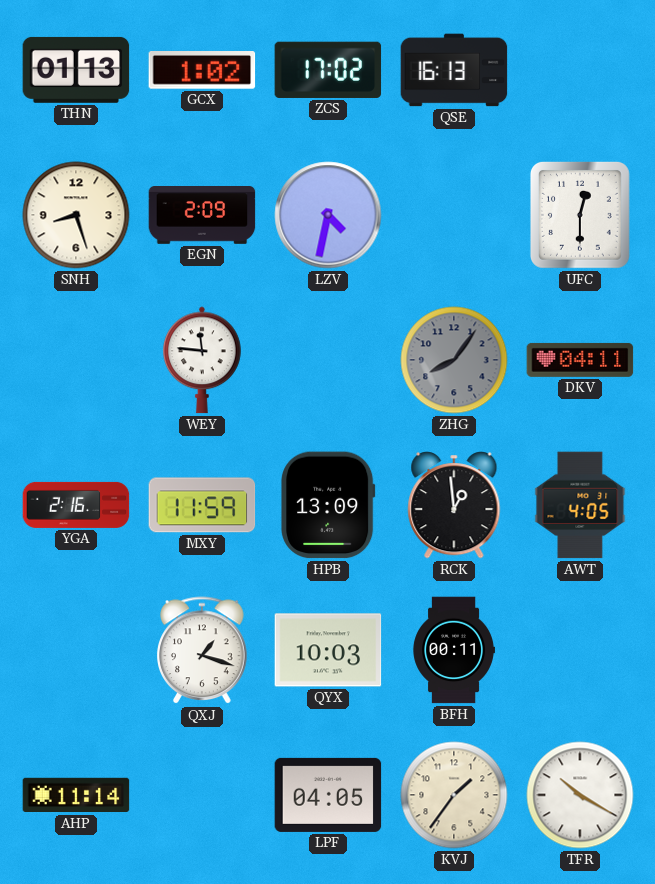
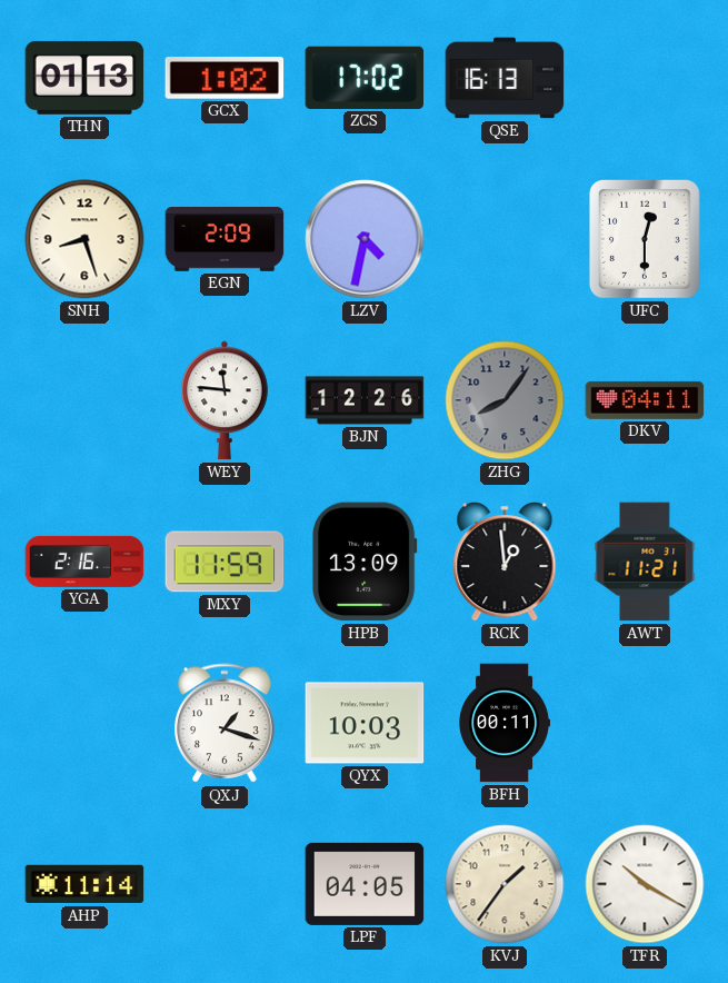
BJN: none -> 12:26
AWT: 4:05 -> 11:21
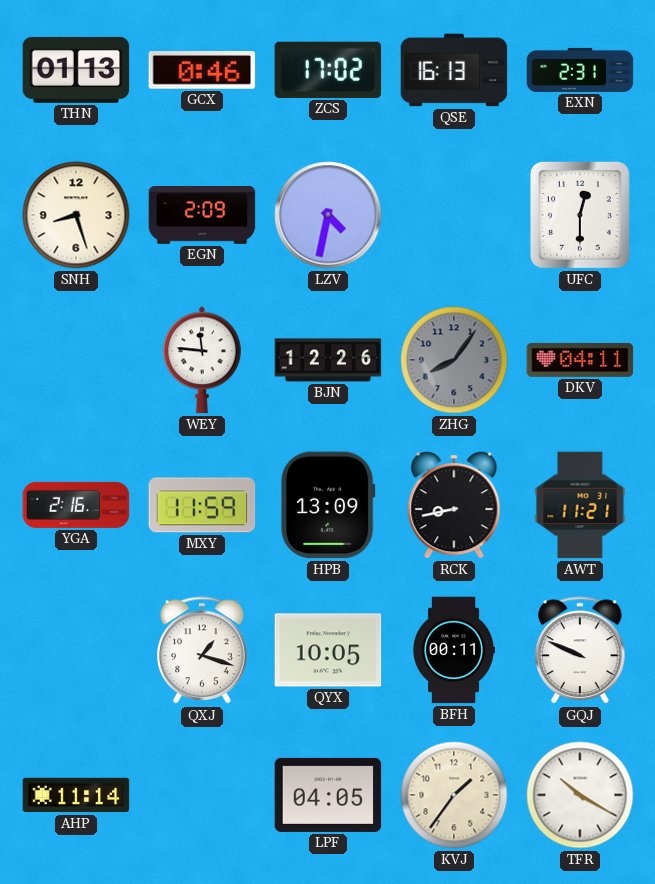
GCX: 1:02 -> 0:46
EXN: none -> 2:31
RCK: 12:59 -> 8:43
QYX: 10:03 -> 10:05
GQJ: none -> 9:49
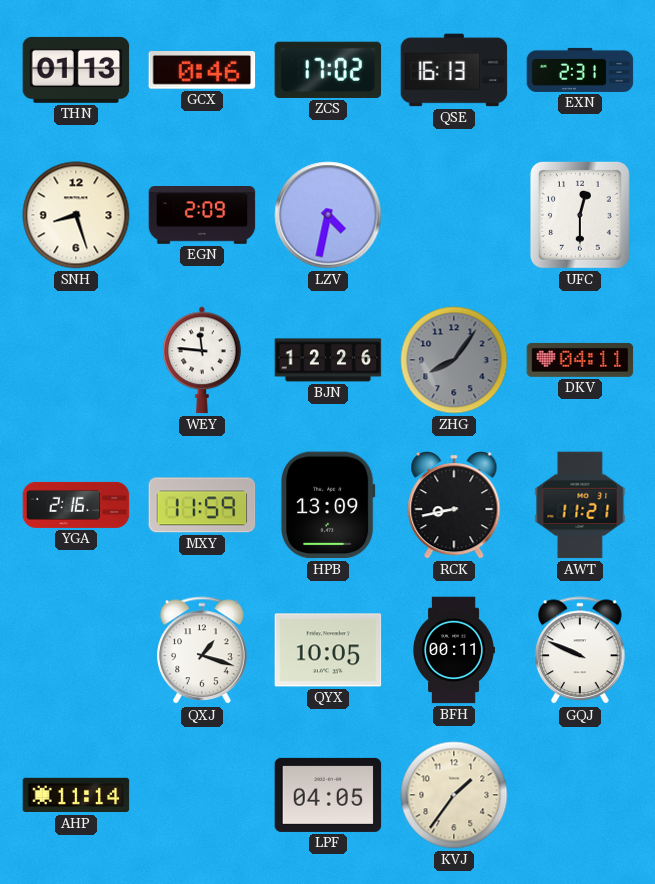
TFR: 10:20 -> none
